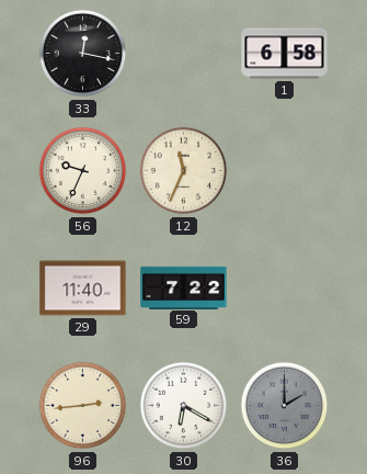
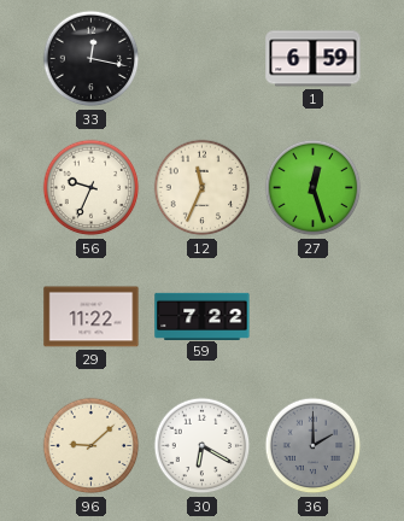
1: 6:58 -> 6:59
27: none -> 12:27
29: 11:40 -> 11:22
96: 2:44 -> 9:08
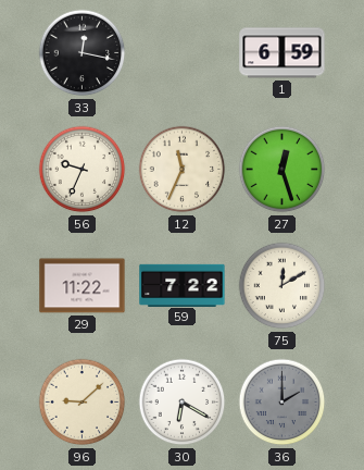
75: none -> 12:10
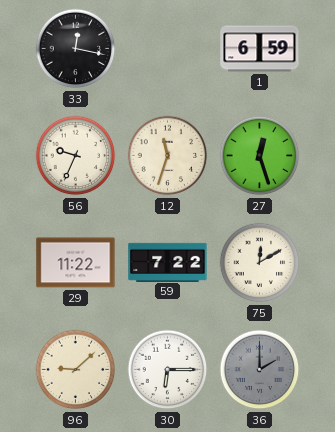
12: 11:34 -> 11:33
30: 6:20 -> 6:15
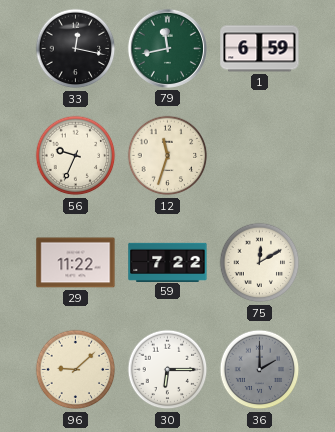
79: none -> 11:43
27: 12:27 -> none
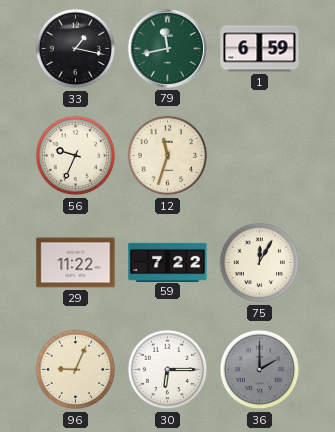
33: 12:17 -> 1:17
75: 12:10 -> 12:05
96: 9:08 -> 9:04
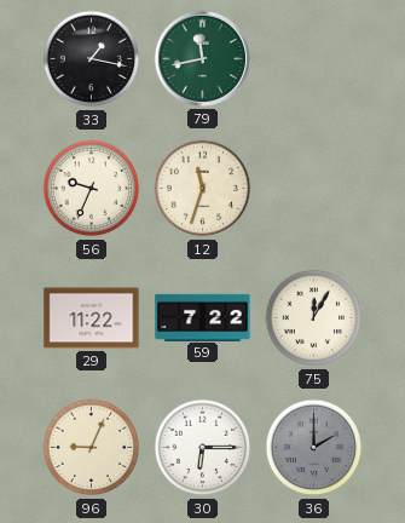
1: 6:59 -> none
